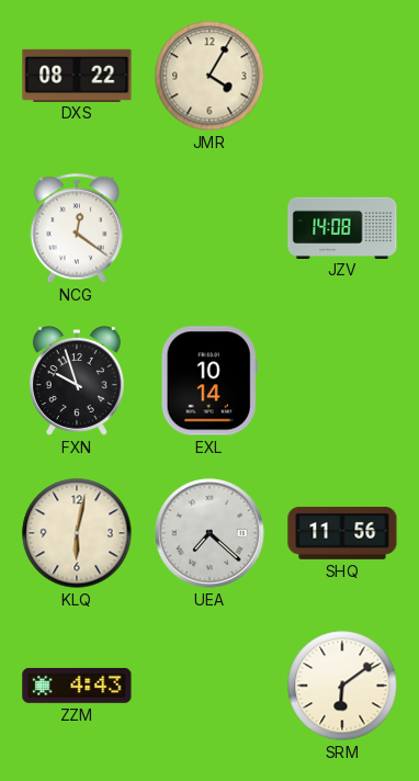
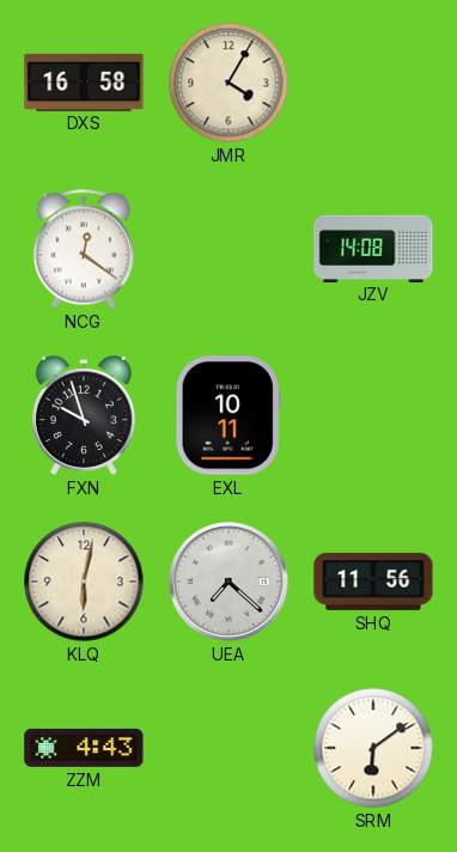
DXS: 08:22 -> 16:58
EXL: 10:14 -> 10:11
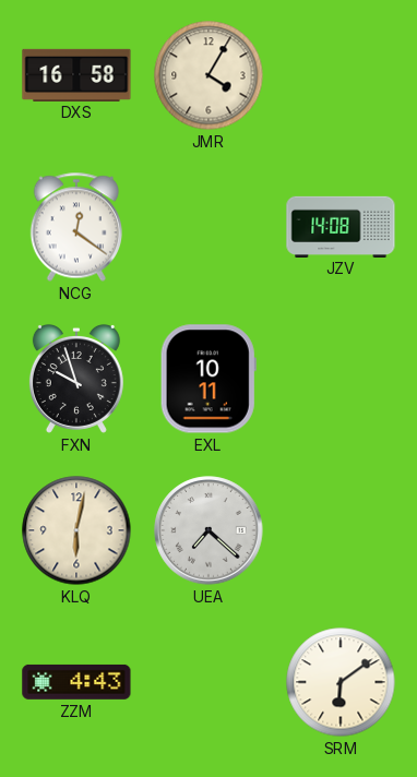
SHQ: 11:56 -> none
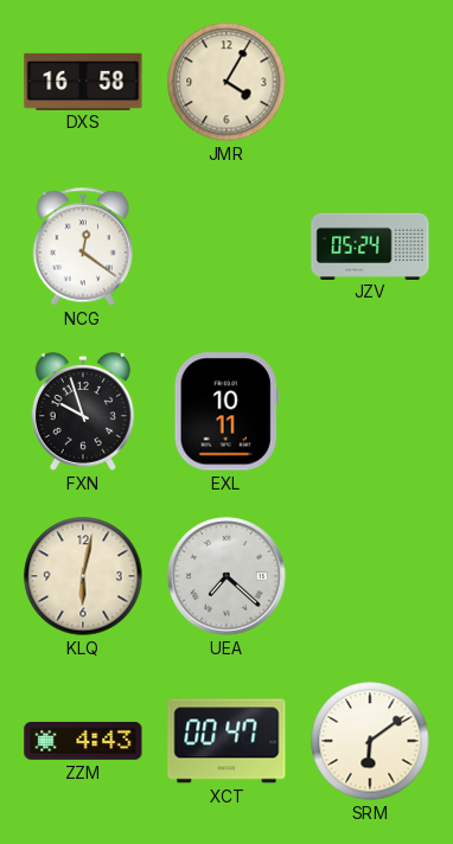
JZV: 14:08 -> 05:24
XCT: none -> 00:47
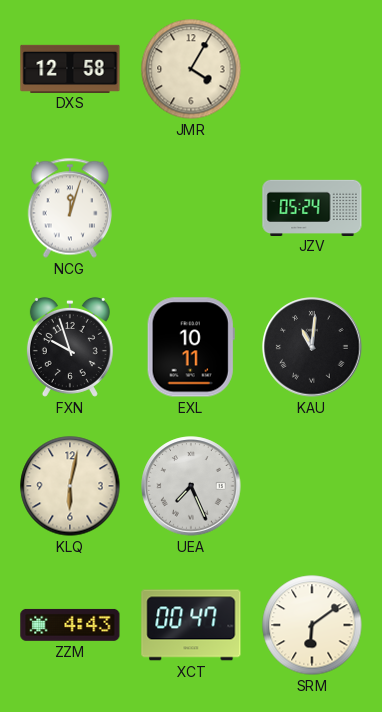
DXS: 16:58 -> 12:58
NCG: 12:21 -> 12:03
KAU: none -> 11:01
UEA: 7:22 -> 7:26
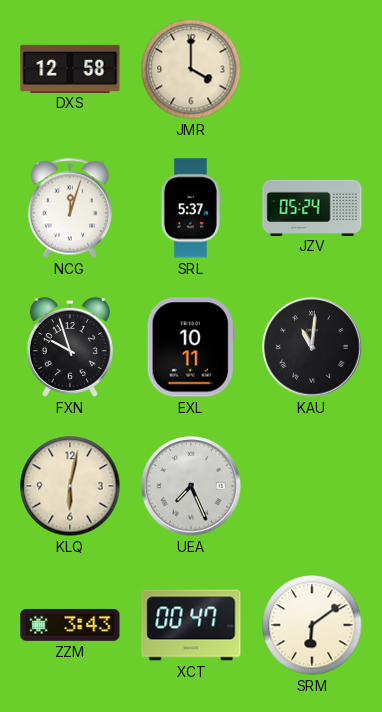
JMR: 4:05 -> 4:00
SRL: none -> 5:37
ZZM: 4:43 -> 3:43
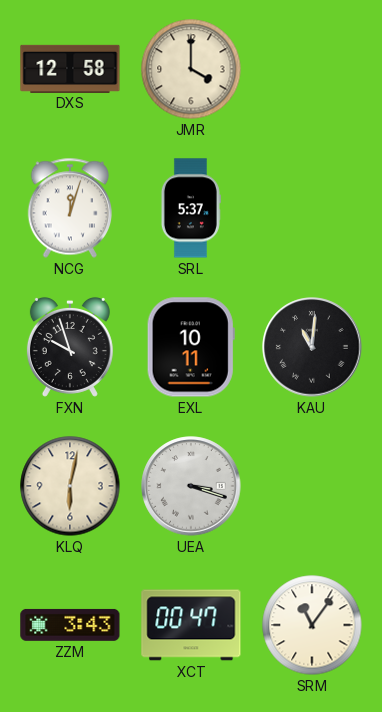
JZV: 05:24 -> none
UEA: 7:26 -> 3:18
SRM: 6:09 -> 11:06
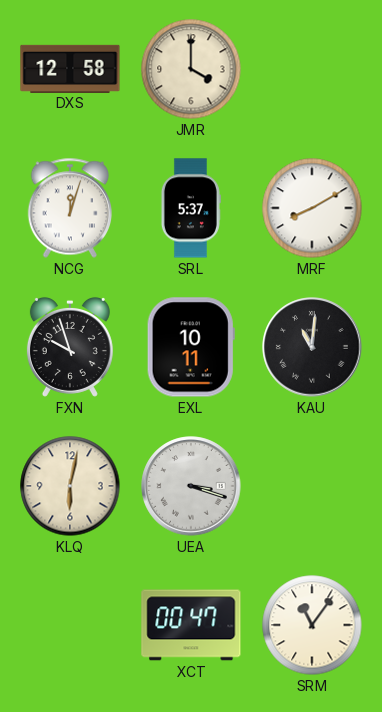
MRF: none -> 8:10
ZZM: 3:43 -> none
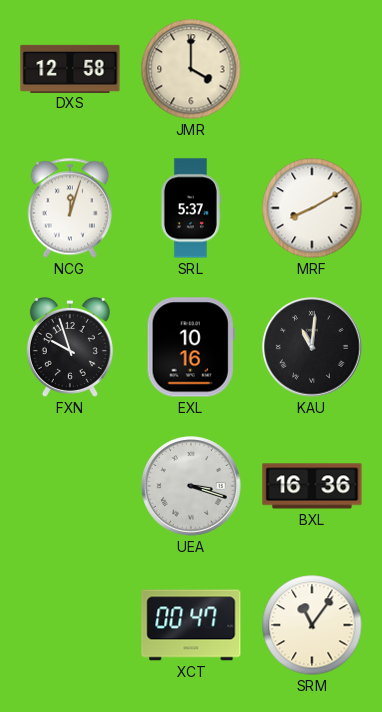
EXL: 10:11 -> 10:16
KLQ: 6:02 -> none
BXL: none -> 16:36
